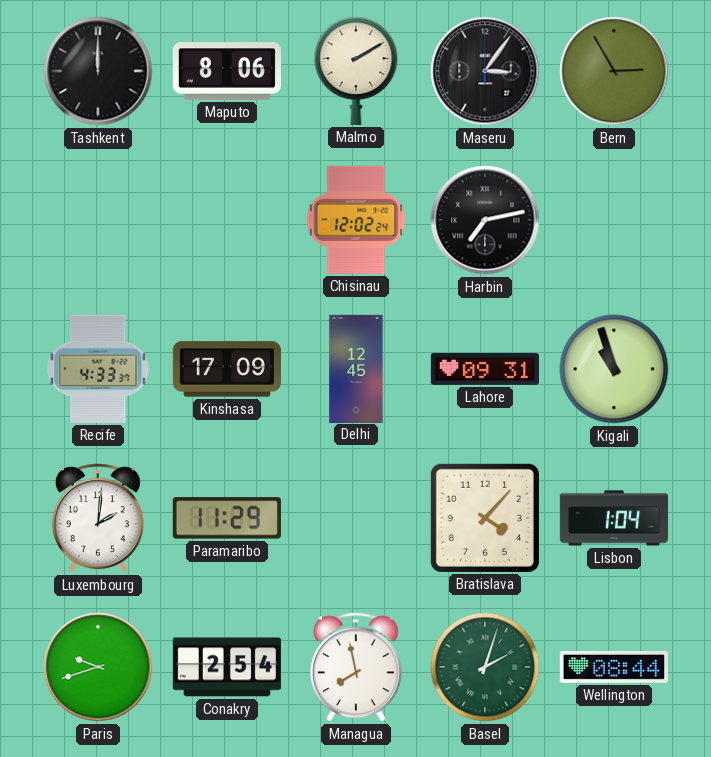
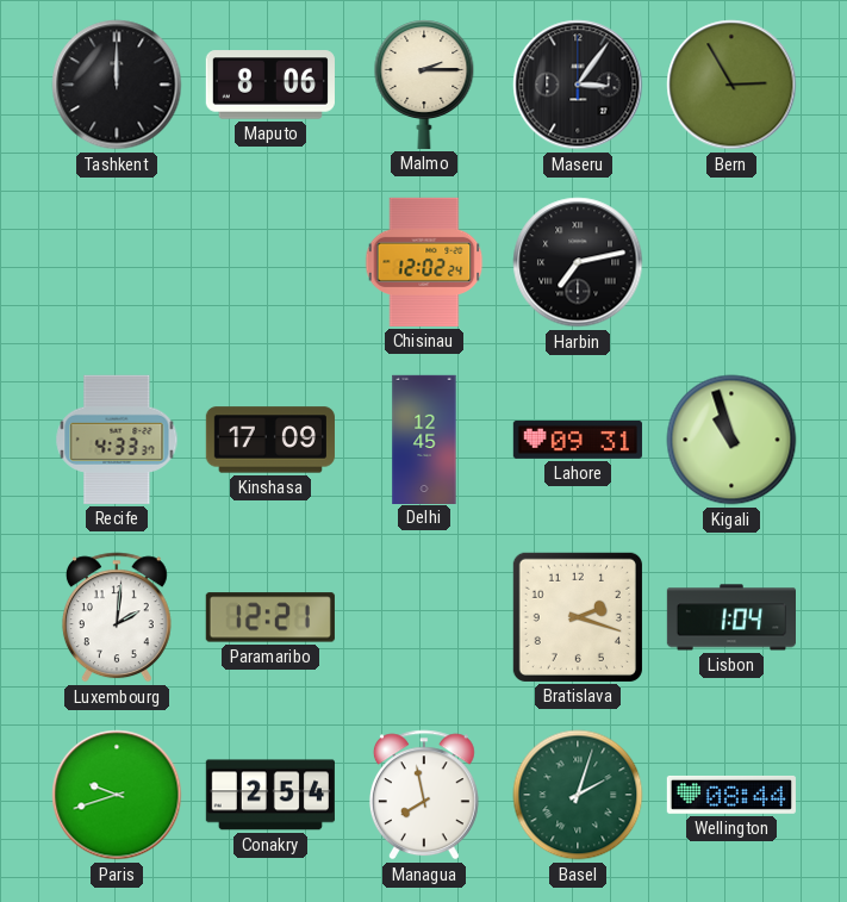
Malmo: 2:10 -> 2:15
Paramaribo: 11:29 -> 12:21
Bratislava: 4:07 -> 2:18
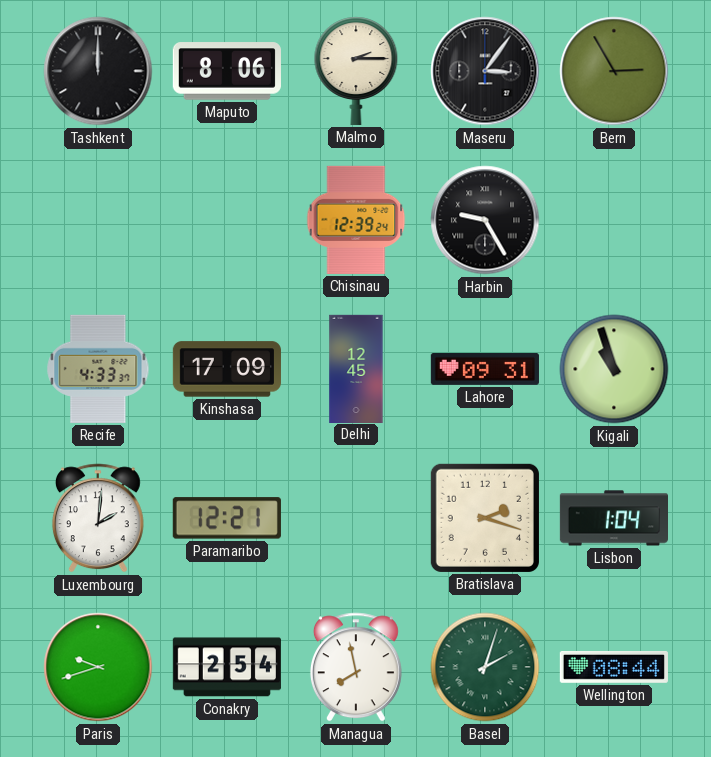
Chisinau: 12:02 -> 12:39
Harbin: 7:13 -> 9:25
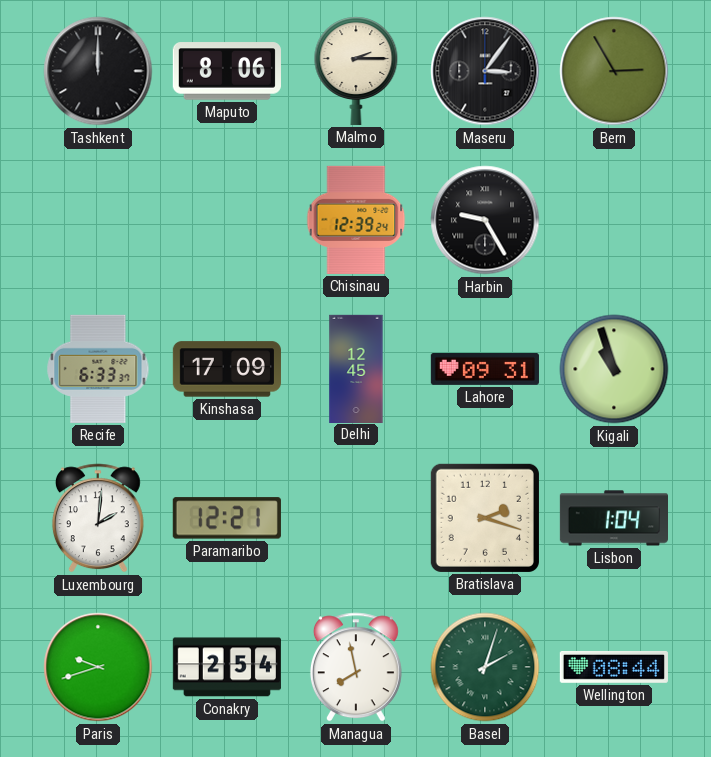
Recife: 4:33 -> 6:33
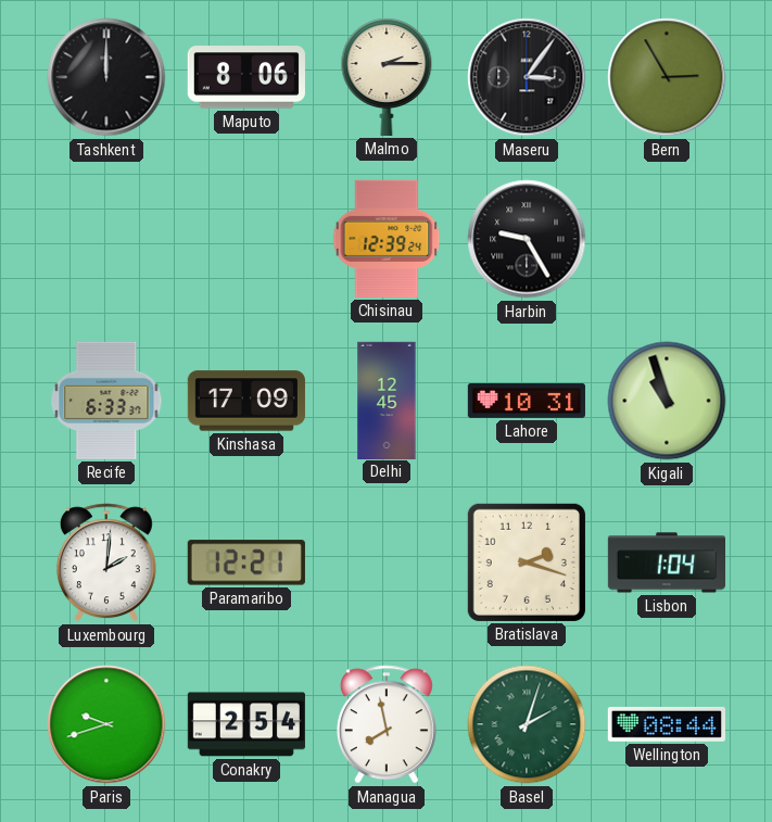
Lahore: 09:31 -> 10:31
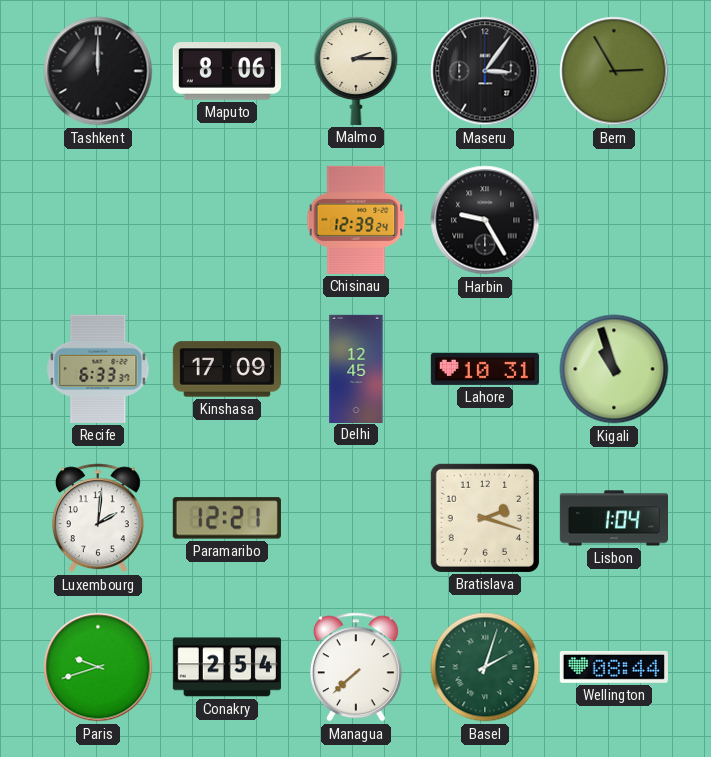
Managua: 7:58 -> 7:38
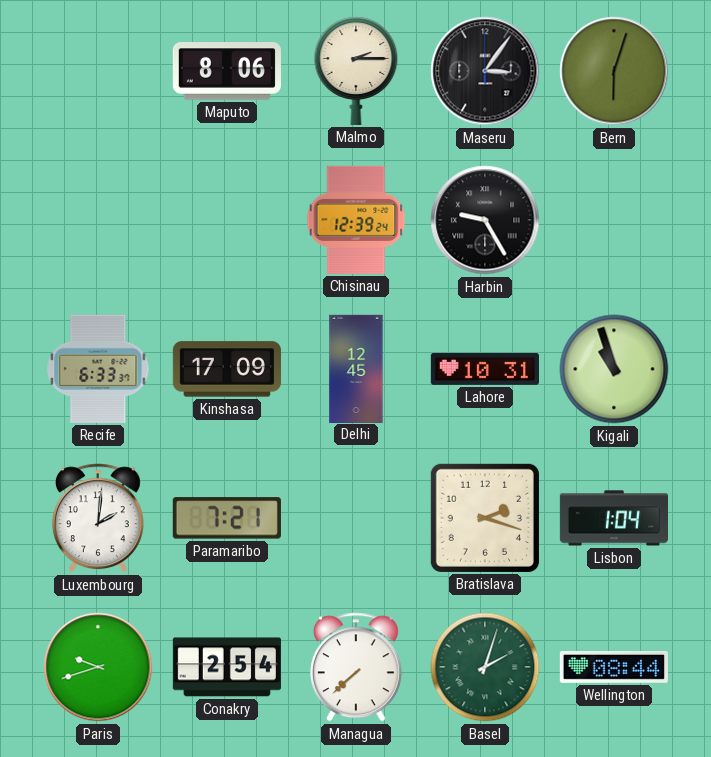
Tashkent: 12:00 -> none
Bern: 2:55 -> 6:03
Paramaribo: 12:21 -> 7:21
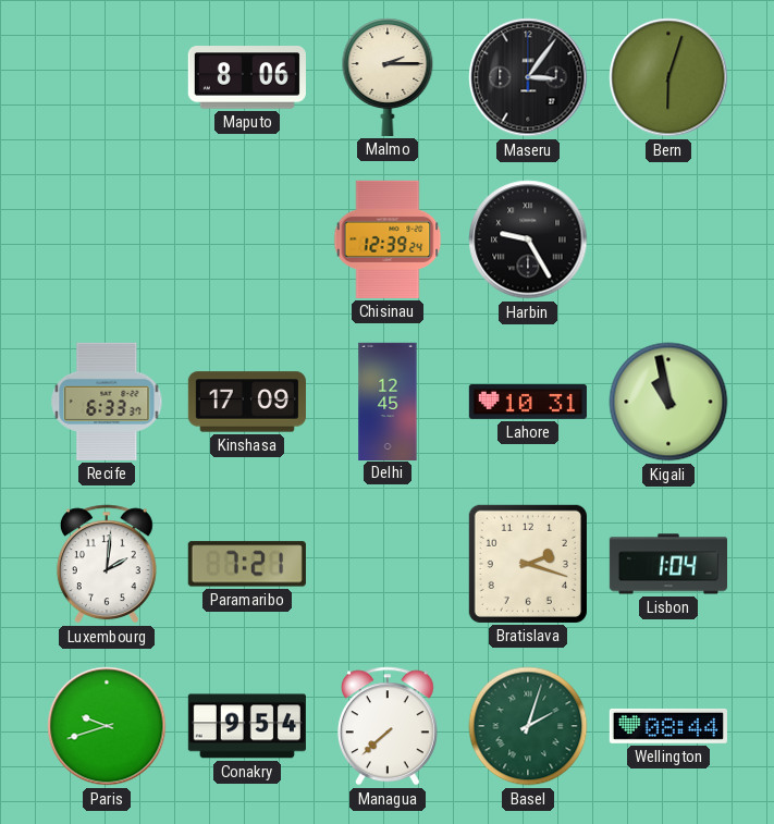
Kigali: 10:57 -> 10:58
Conakry: 2:54 -> 9:54
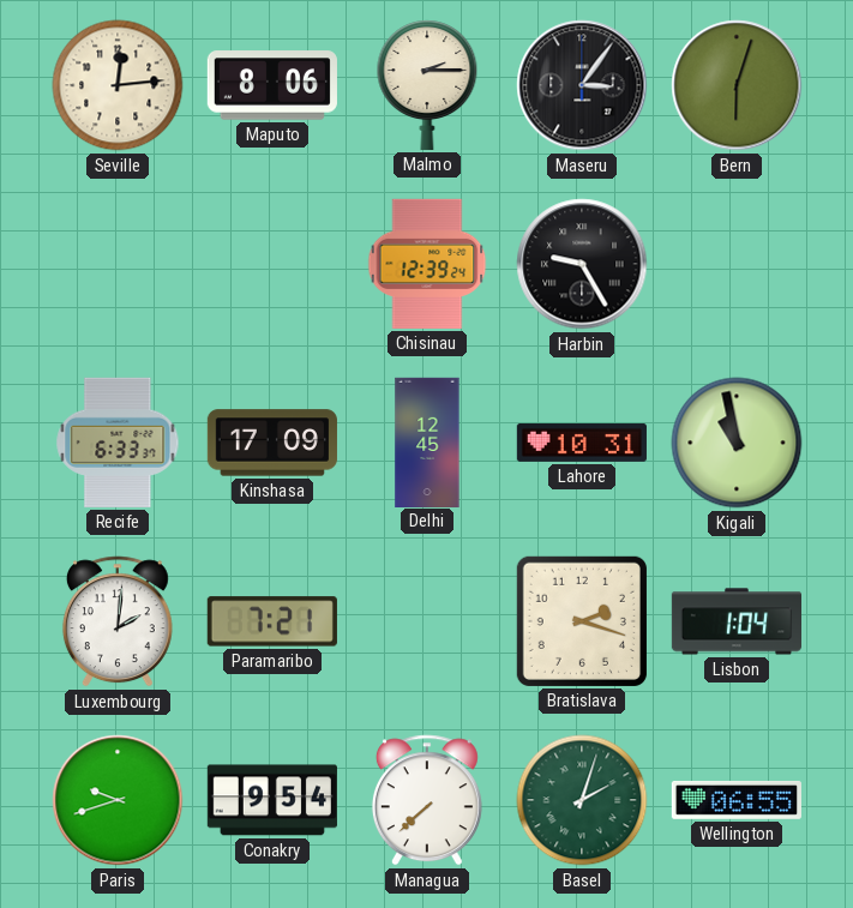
Seville: none -> 12:14
Wellington: 08:44 -> 06:55
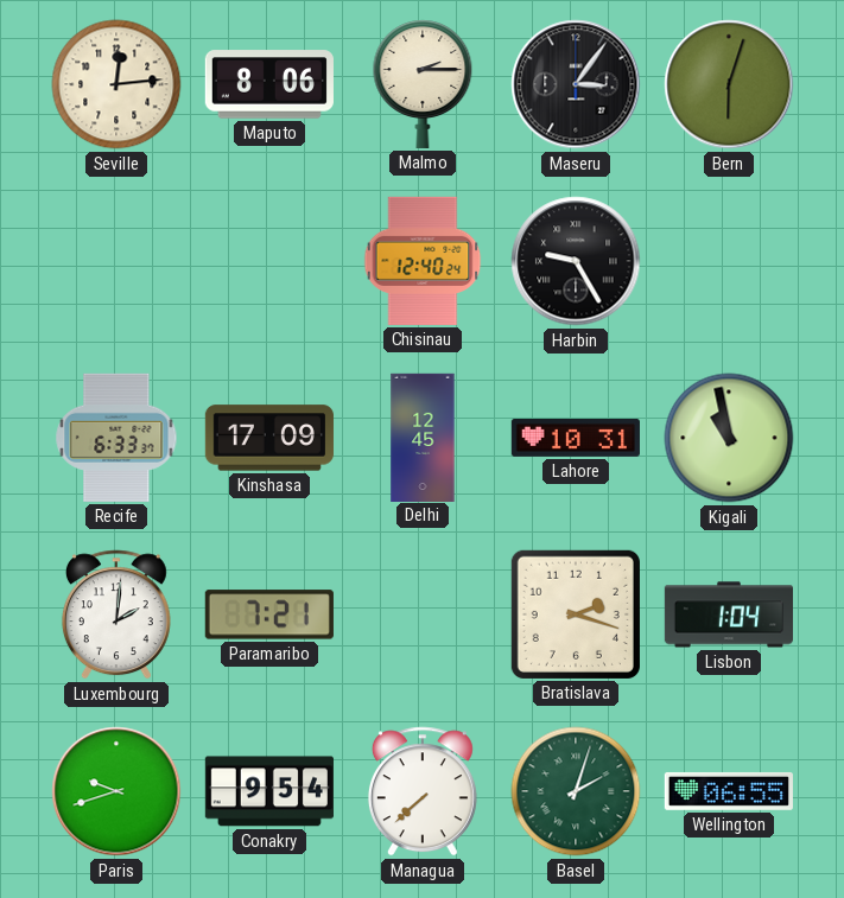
Chisinau: 12:39 -> 12:40
